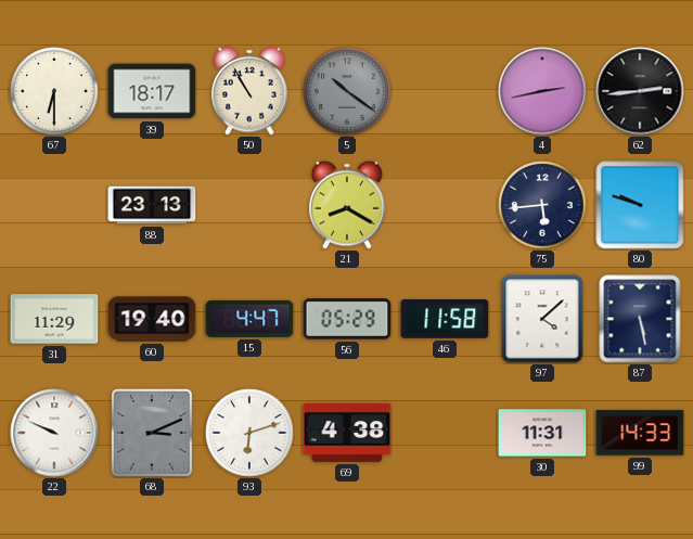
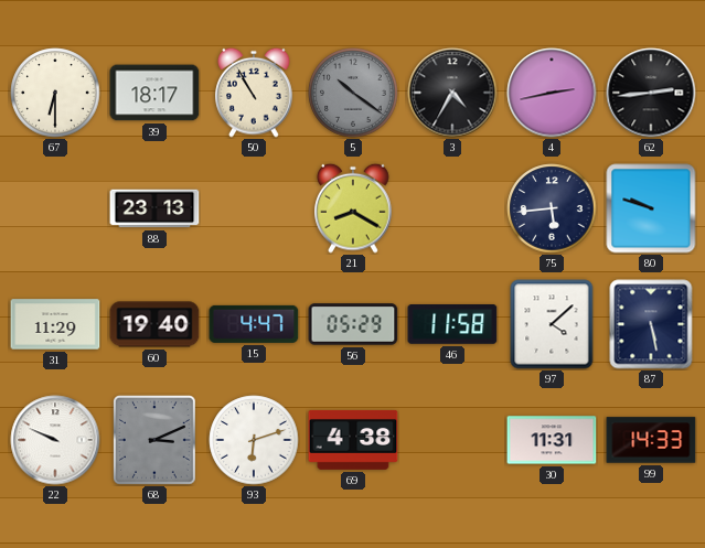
3: none -> 4:35
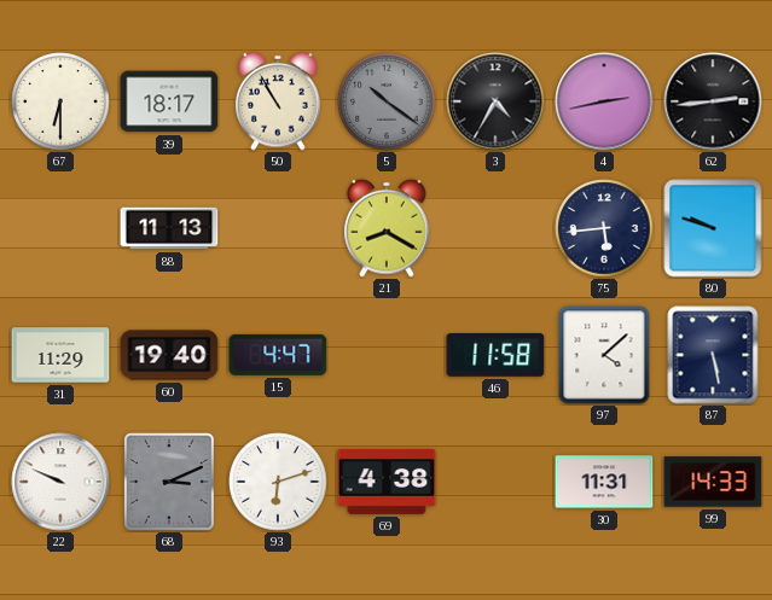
88: 23:13 -> 11:13
56: 05:29 -> none
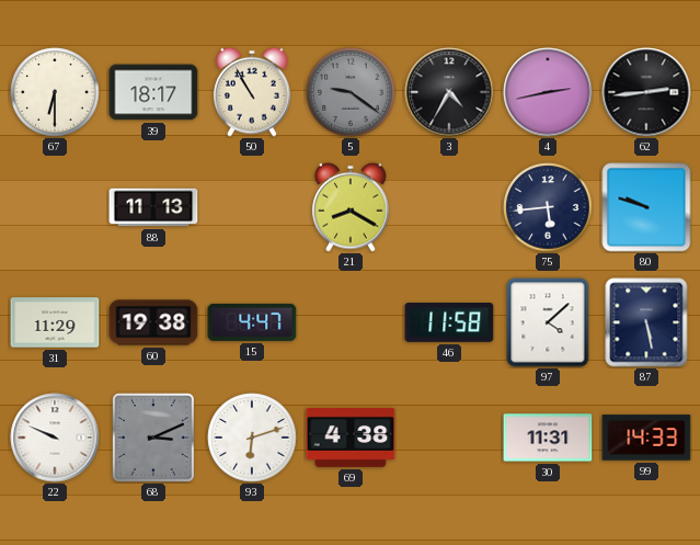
5: 10:21 -> 9:21
60: 19:40 -> 19:38
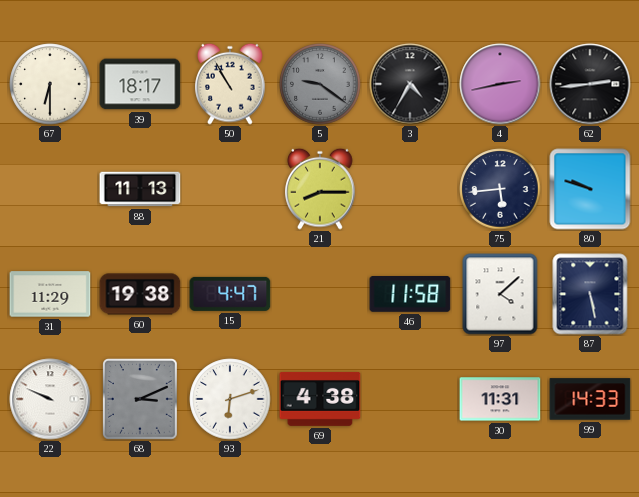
21: 8:20 -> 8:15
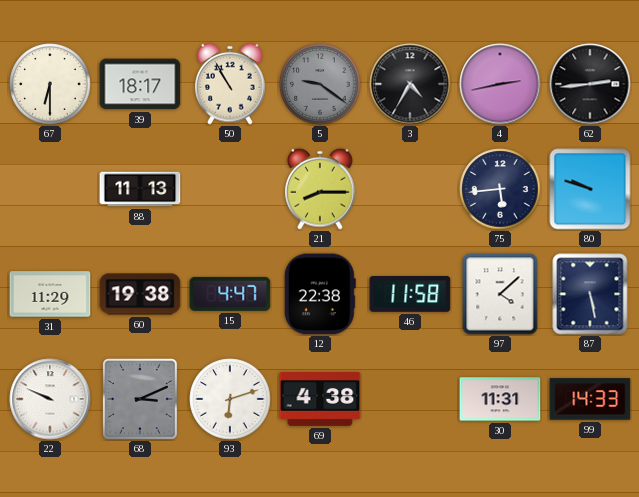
12: none -> 22:38
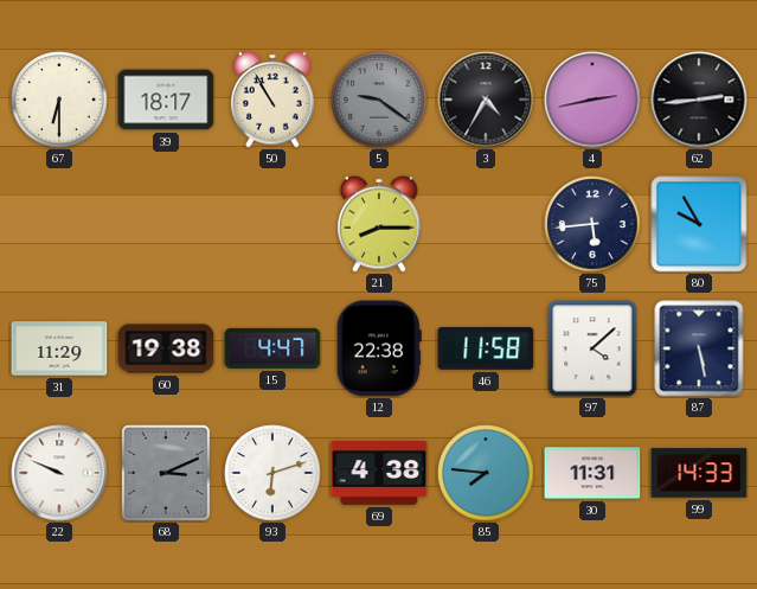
88: 11:13 -> none
80: 9:48 -> 9:55
85: none -> 7:46
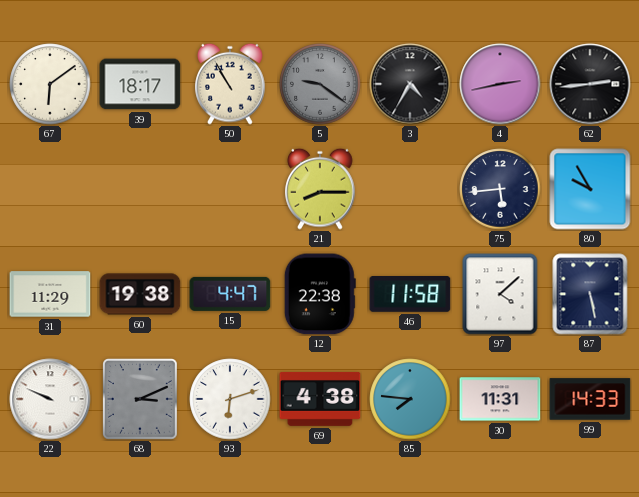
67: 6:30 -> 6:09
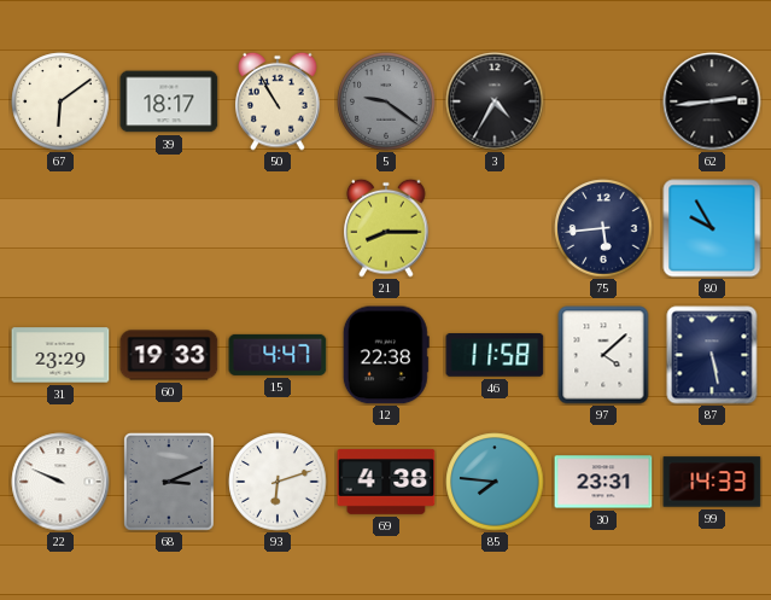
4: 2:43 -> none
31: 11:29 -> 23:29
60: 19:38 -> 19:33
30: 11:31 -> 23:31
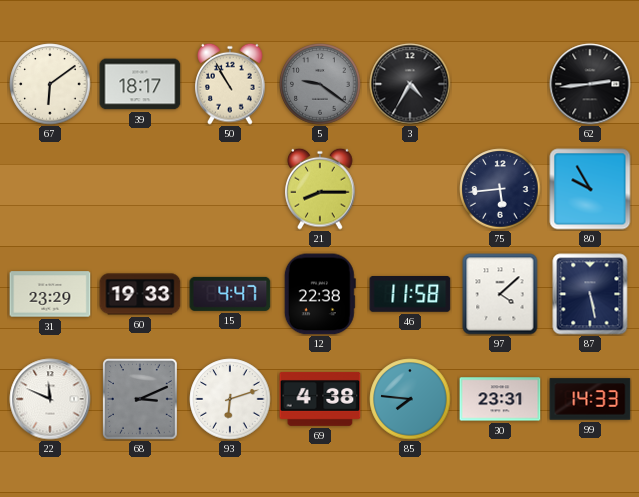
22: 9:49 -> 11:49
